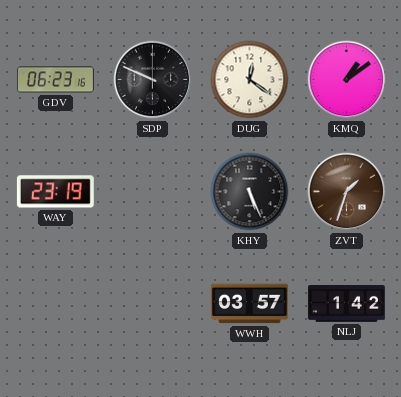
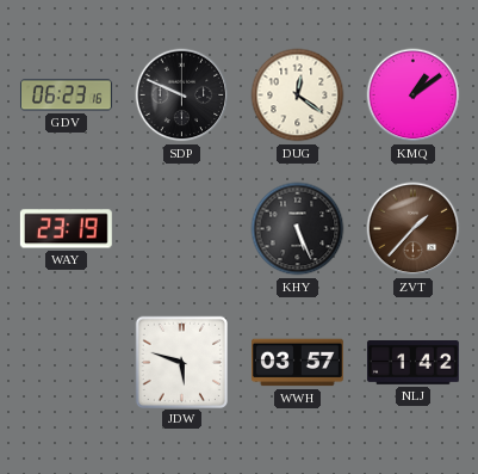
ZVT: 1:33 -> 1:37
JDW: none -> 5:48
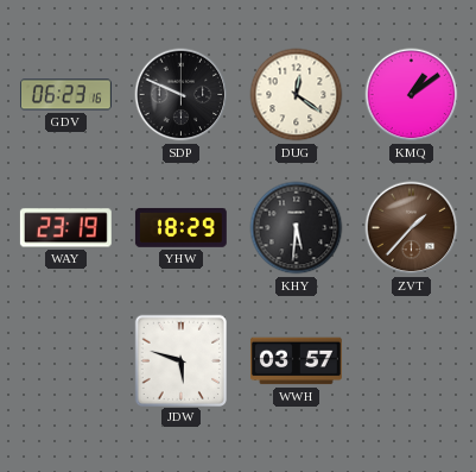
YHW: none -> 18:29
KHY: 5:26 -> 5:31
NLJ: 1:42 -> none
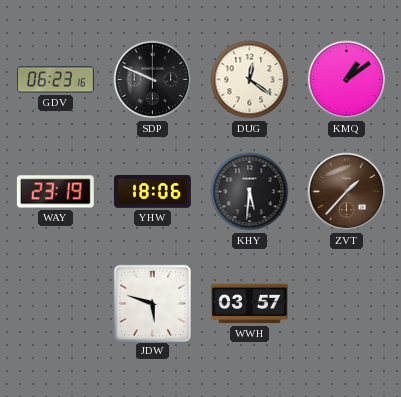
YHW: 18:29 -> 18:06
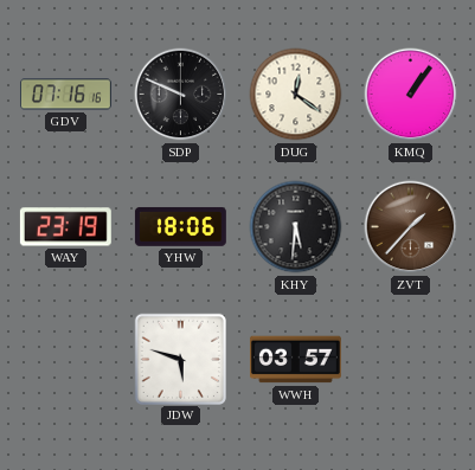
GDV: 06:23 -> 07:16
KMQ: 1:09 -> 1:06
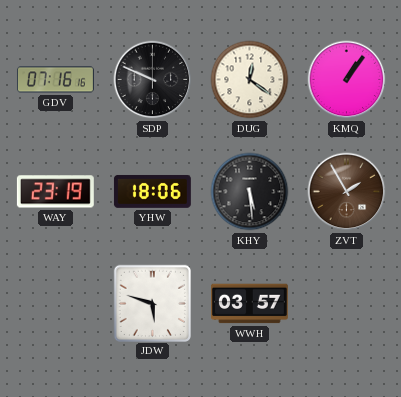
KHY: 5:31 -> 5:29
ZVT: 1:37 -> 1:55
